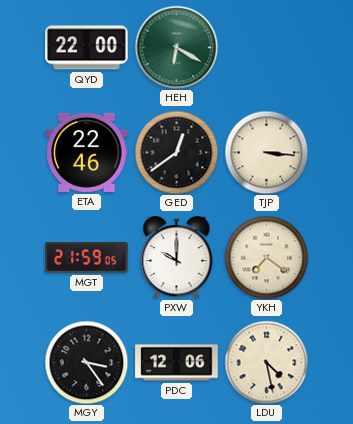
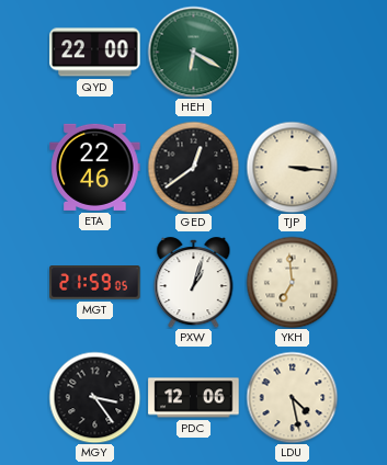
PXW: 10:00 -> 1:03
YKH: 7:21 -> 6:59
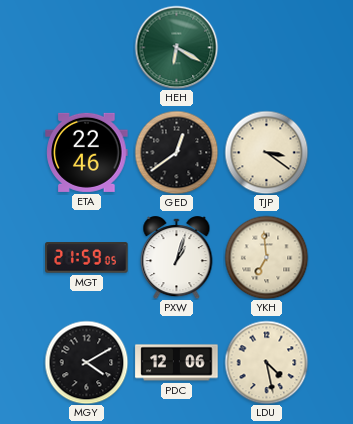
QYD: 22:00 -> none
TJP: 3:16 -> 3:21
MGY: 3:24 -> 4:10
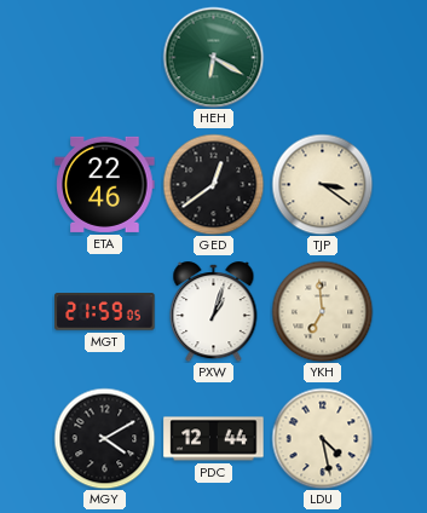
PDC: 12:06 -> 12:44
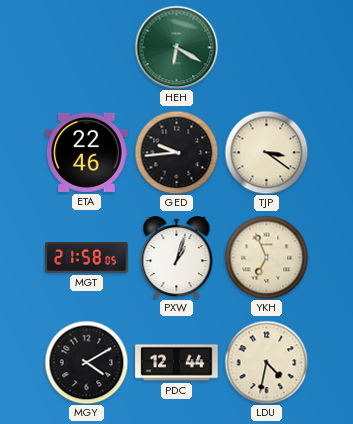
GED: 12:39 -> 9:44
MGT: 21:59 -> 21:58
YKH: 6:59 -> 6:56
LDU: 4:28 -> 4:32
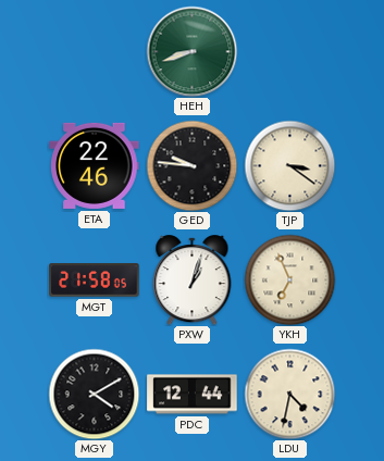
HEH: 6:20 -> 8:42
GED: 9:44 -> 9:46
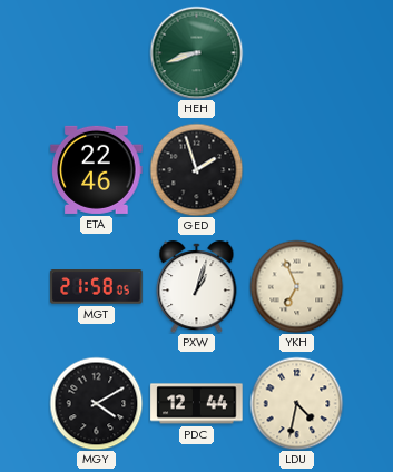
GED: 9:46 -> 1:57
TJP: 3:21 -> none
